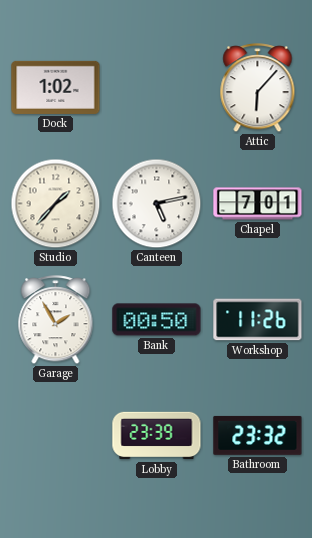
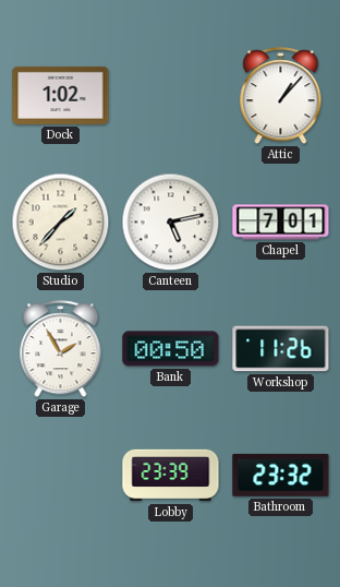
Attic: 6:07 -> 1:07
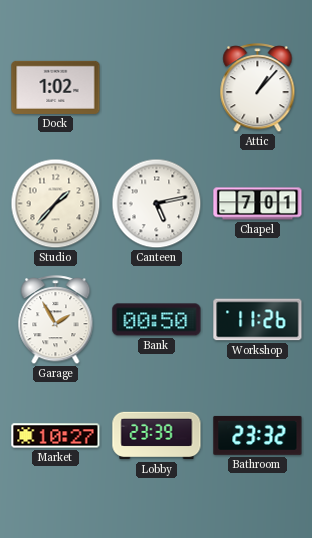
Market: none -> 10:27
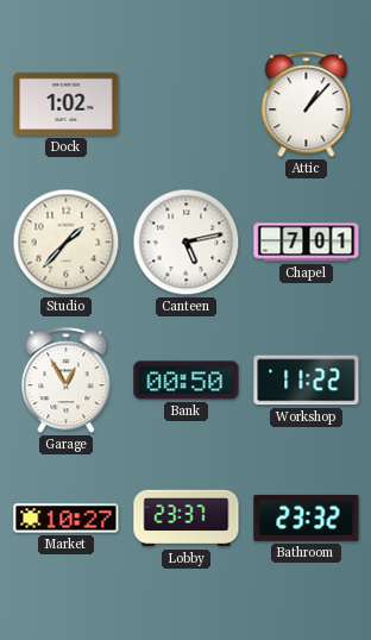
Garage: 1:55 -> 12:55
Workshop: 11:26 -> 11:22
Lobby: 23:39 -> 23:37
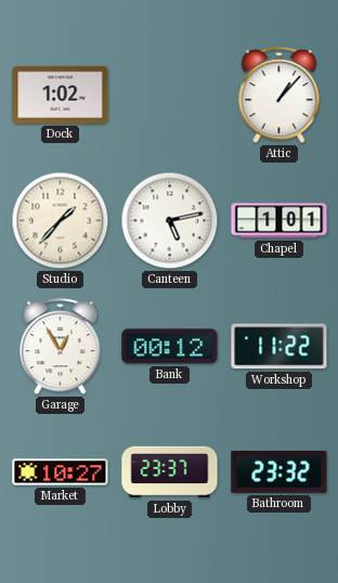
Chapel: 7:01 -> 1:01
Bank: 00:50 -> 00:12
